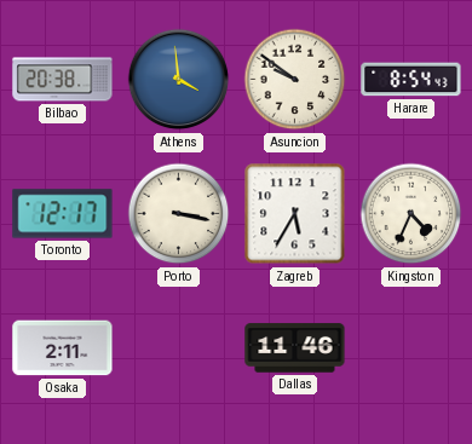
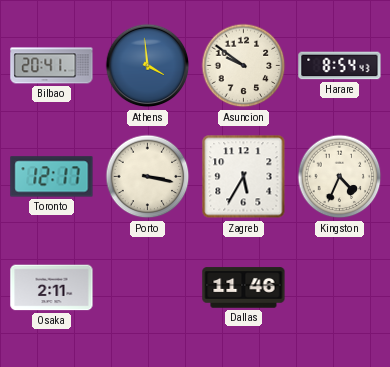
Bilbao: 20:38 -> 20:41
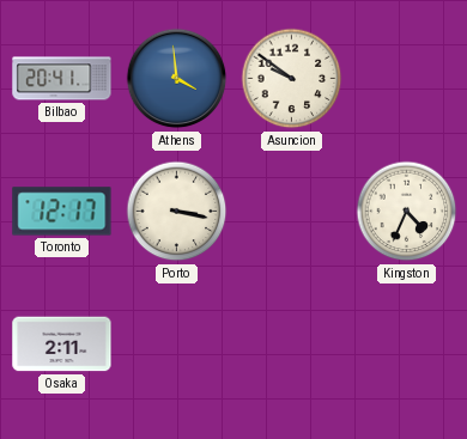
Harare: 8:54 -> none
Zagreb: 5:35 -> none
Dallas: 11:46 -> none
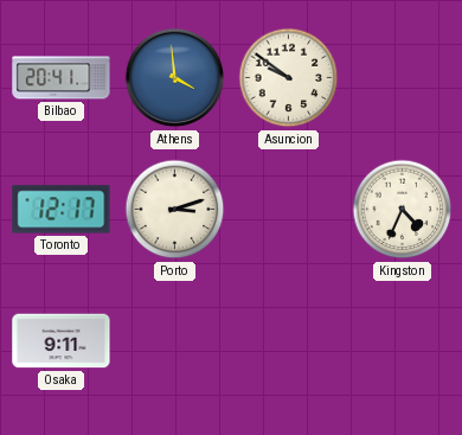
Porto: 3:17 -> 3:12
Osaka: 2:11 -> 9:11
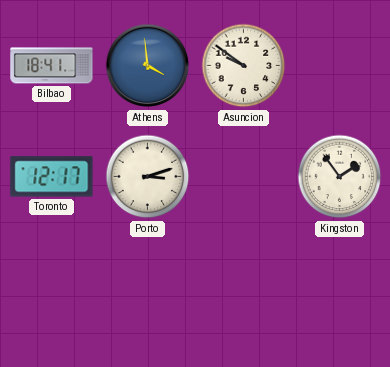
Bilbao: 20:41 -> 18:41
Kingston: 4:34 -> 1:54
Osaka: 9:11 -> none
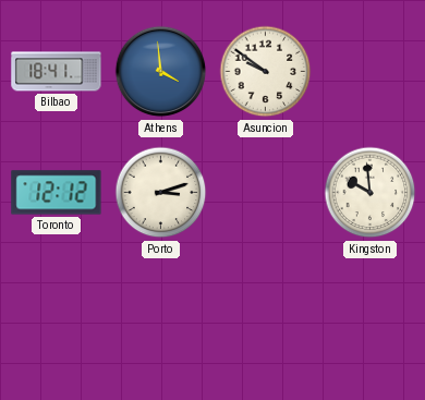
Toronto: 12:17 -> 12:12
Kingston: 1:54 -> 9:59
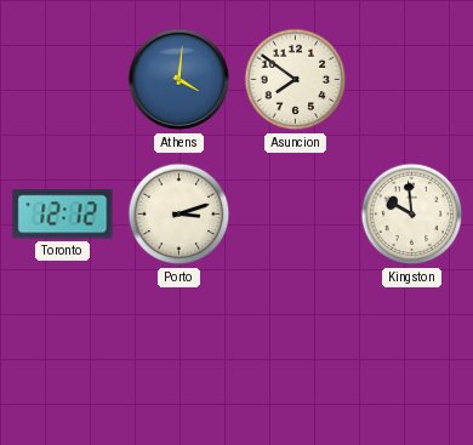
Bilbao: 18:41 -> none
Athens: 3:59 -> 4:01
Asuncion: 9:51 -> 7:51
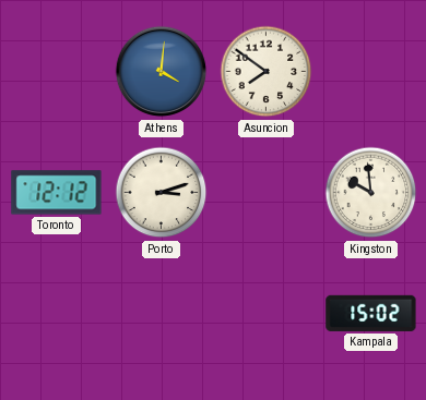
Kampala: none -> 15:02
